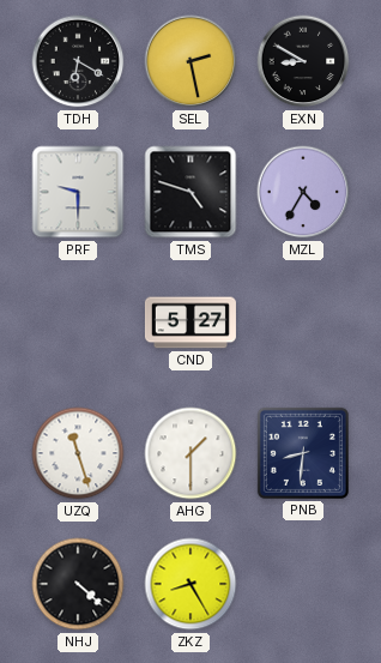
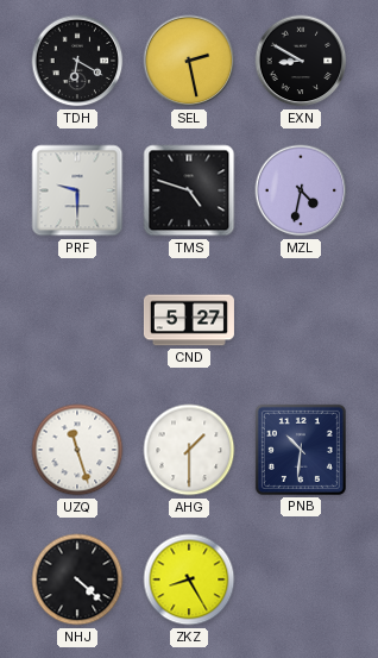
MZL: 4:35 -> 4:32
PNB: 8:31 -> 10:31
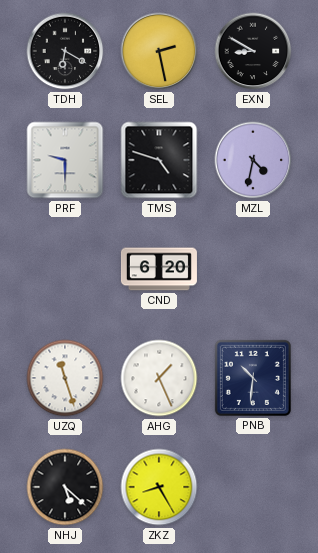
CND: 5:27 -> 6:20
AHG: 1:30 -> 1:26
NHJ: 4:22 -> 5:22
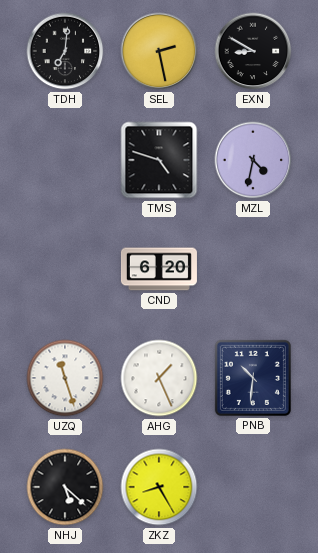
TDH: 6:20 -> 7:01
PRF: 9:30 -> none
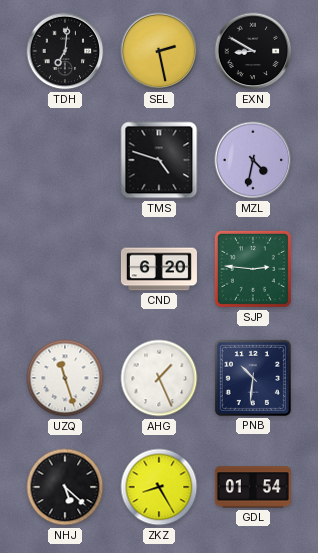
SJP: none -> 2:46
GDL: none -> 01:54
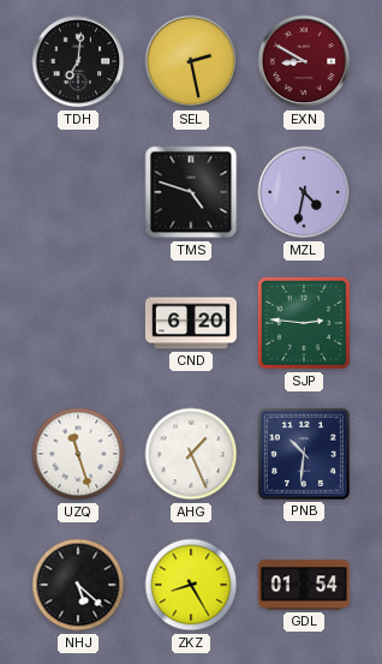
EXN dial: black -> burgundy
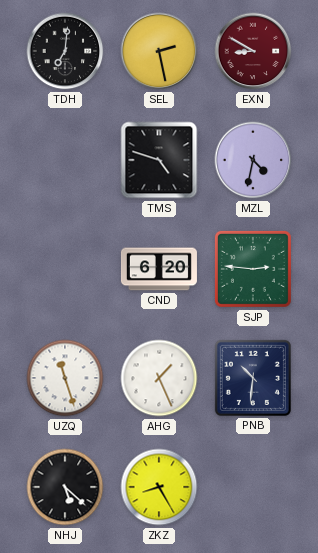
GDL: 01:54 -> none
